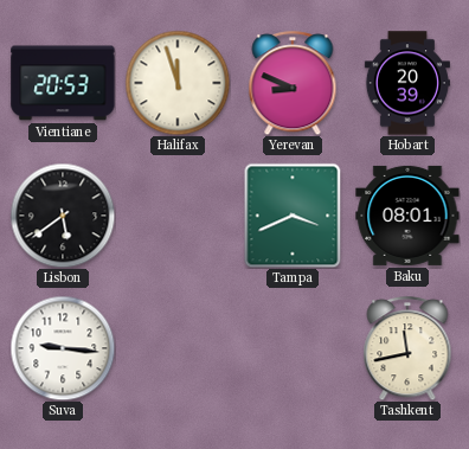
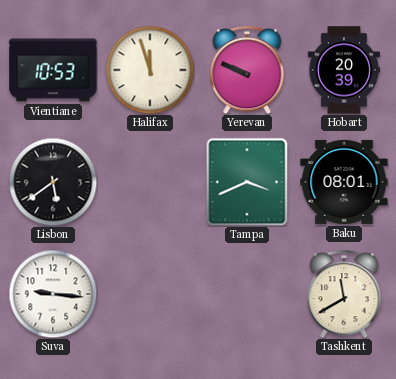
Vientiane: 20:53 -> 10:53
Yerevan: 8:49 -> 9:49
Tashkent: 11:43 -> 11:40
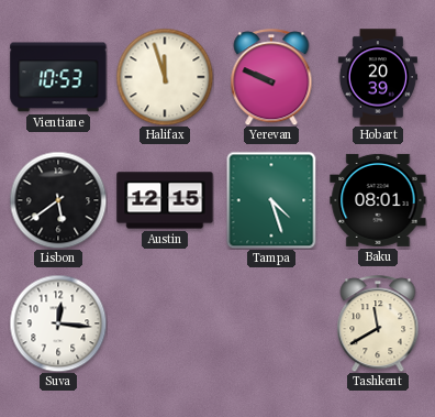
Austin: none -> 12:15
Tampa: 3:41 -> 4:27
Suva: 9:16 -> 12:16
